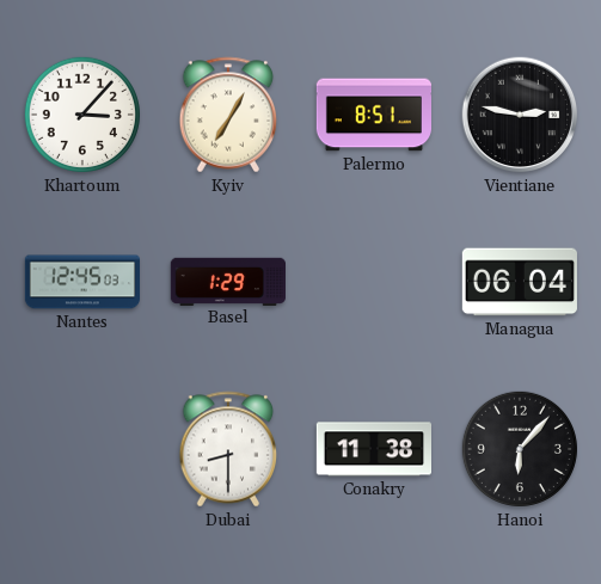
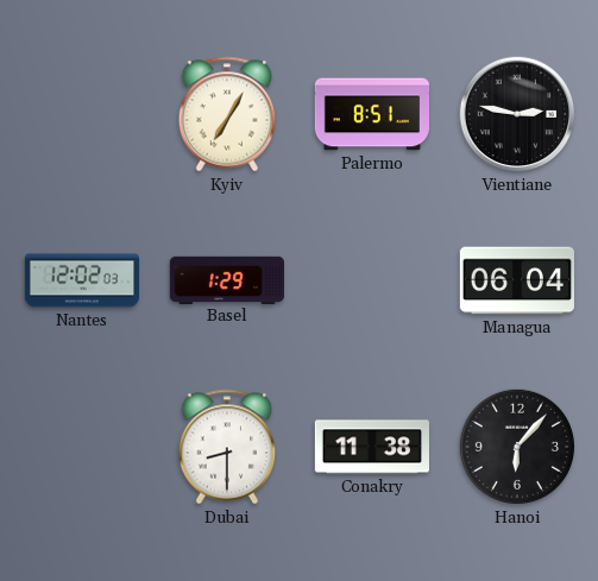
Khartoum: 3:07 -> none
Nantes: 12:45 -> 12:02
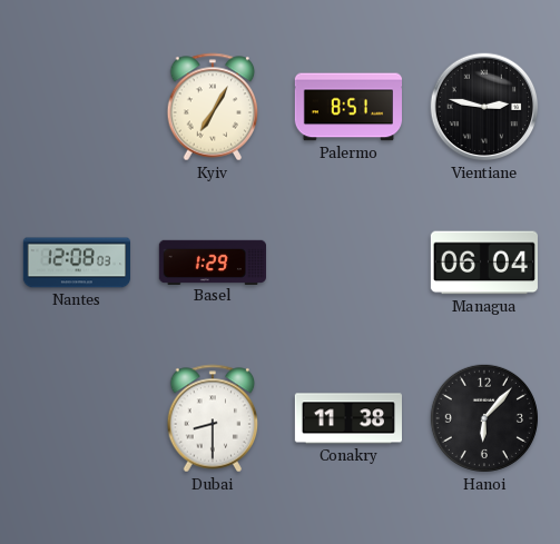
Nantes: 12:02 -> 12:08
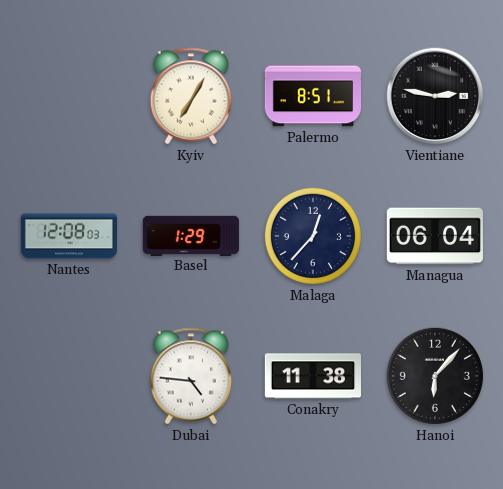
Malaga: none -> 12:37
Dubai: 8:30 -> 4:46
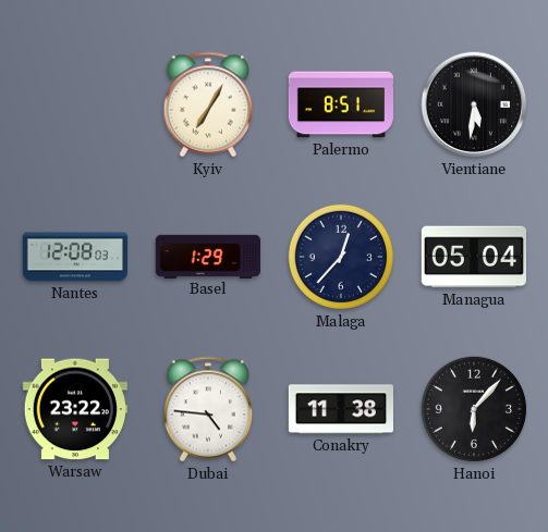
Vientiane: 2:47 -> 5:31
Managua: 06:04 -> 05:04
Warsaw: none -> 23:22
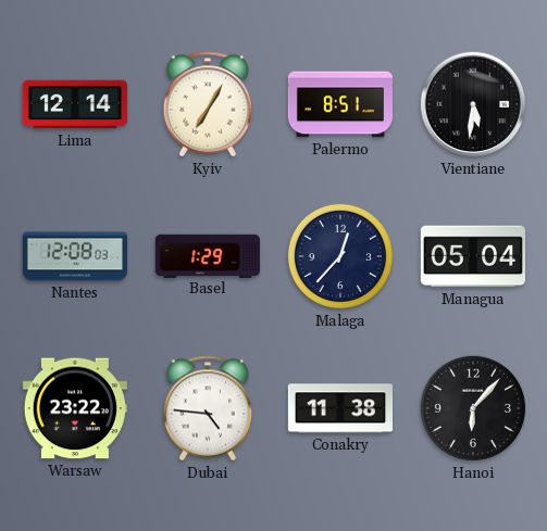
Lima: none -> 12:14
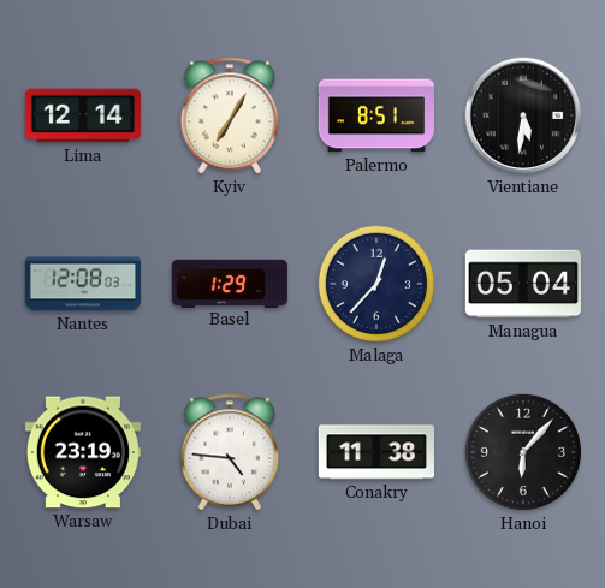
Warsaw: 23:22 -> 23:19
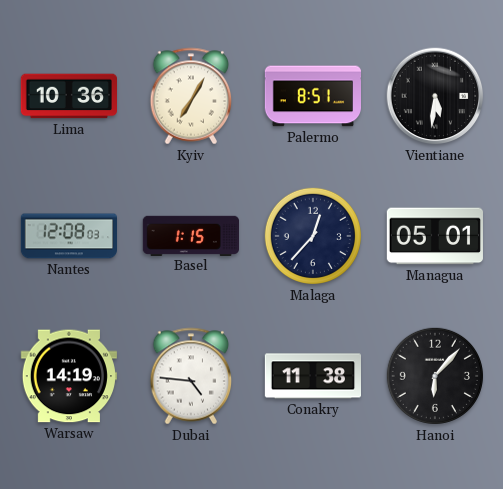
Lima: 12:14 -> 10:36
Basel: 1:29 -> 1:15
Managua: 05:04 -> 05:01
Warsaw: 23:19 -> 14:19
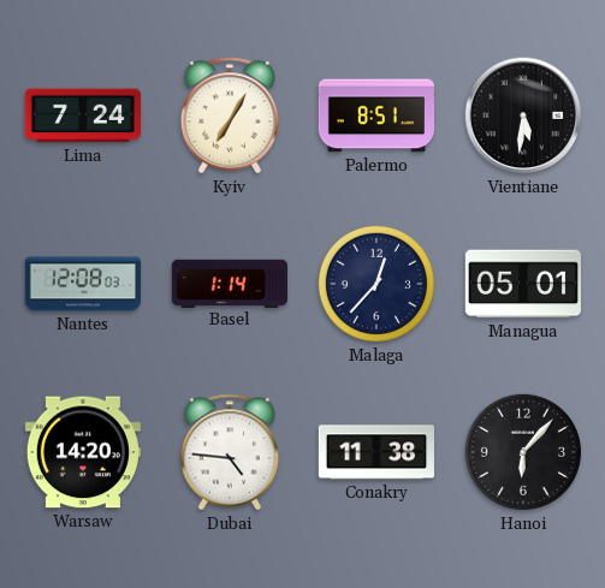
Lima: 10:36 -> 7:24
Basel: 1:15 -> 1:14
Warsaw: 14:19 -> 14:20
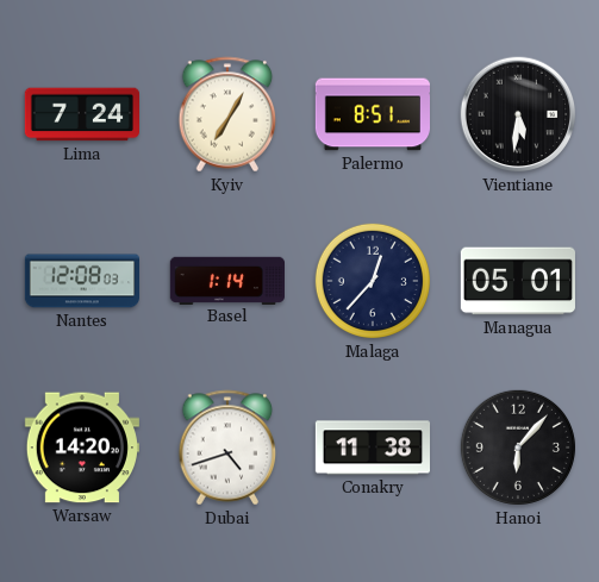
Dubai: 4:46 -> 4:42
